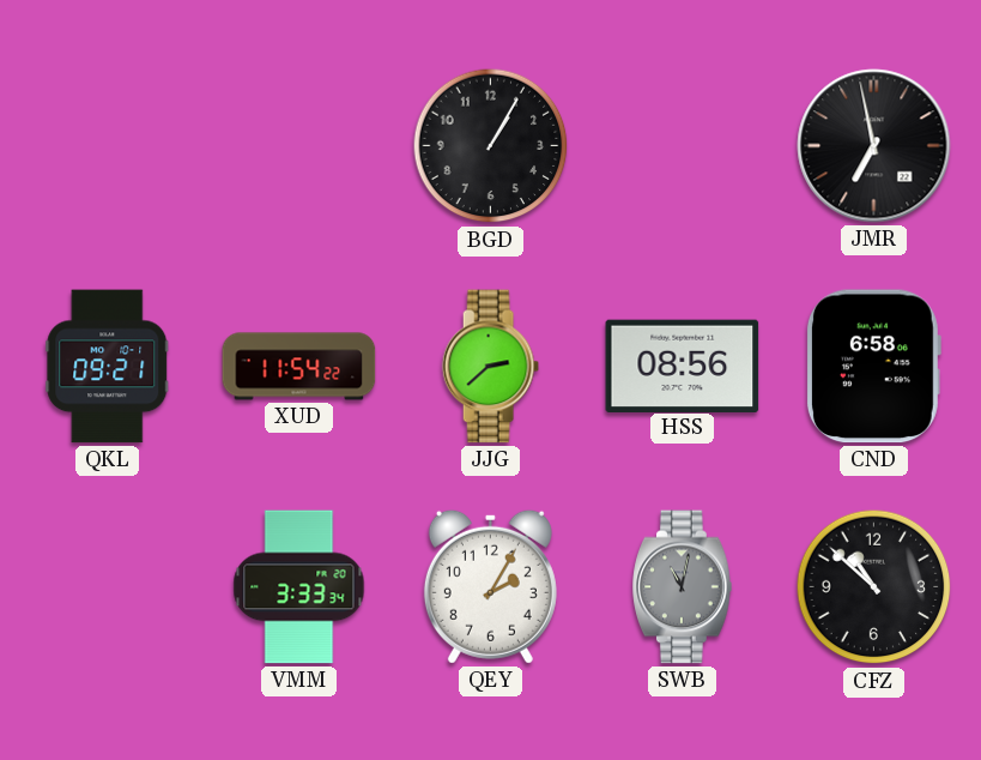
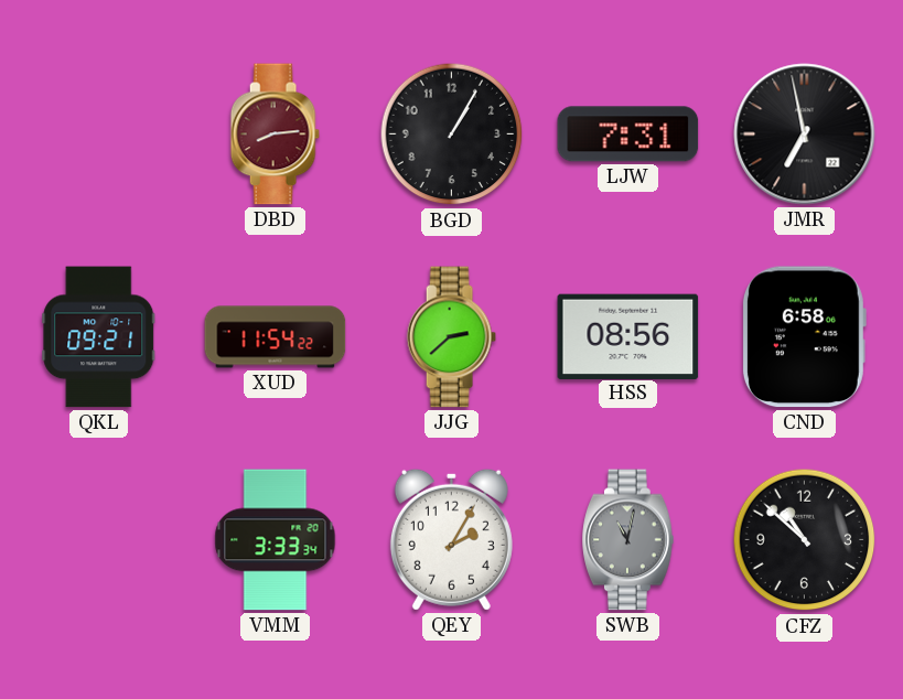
DBD: none -> 8:14
LJW: none -> 7:31
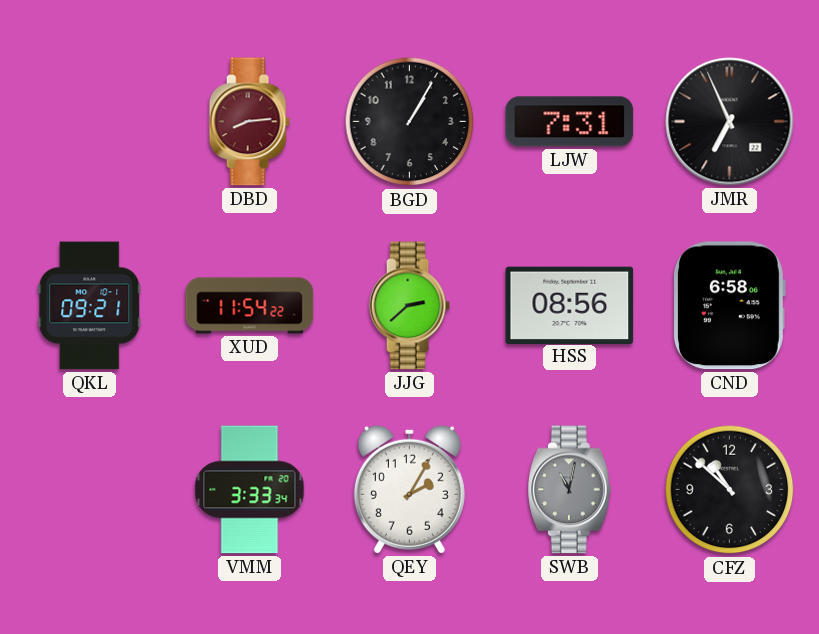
JMR: 6:58 -> 6:56
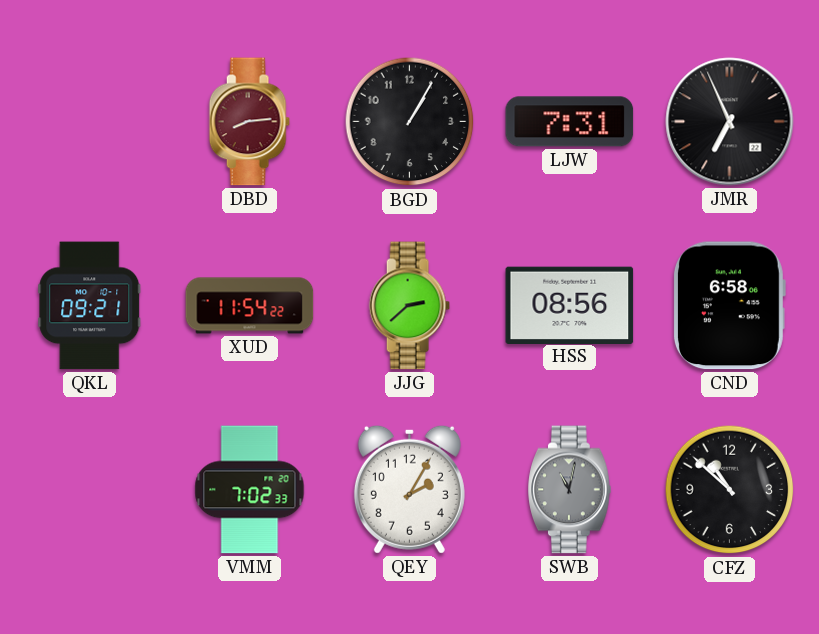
VMM: 3:33 -> 7:02
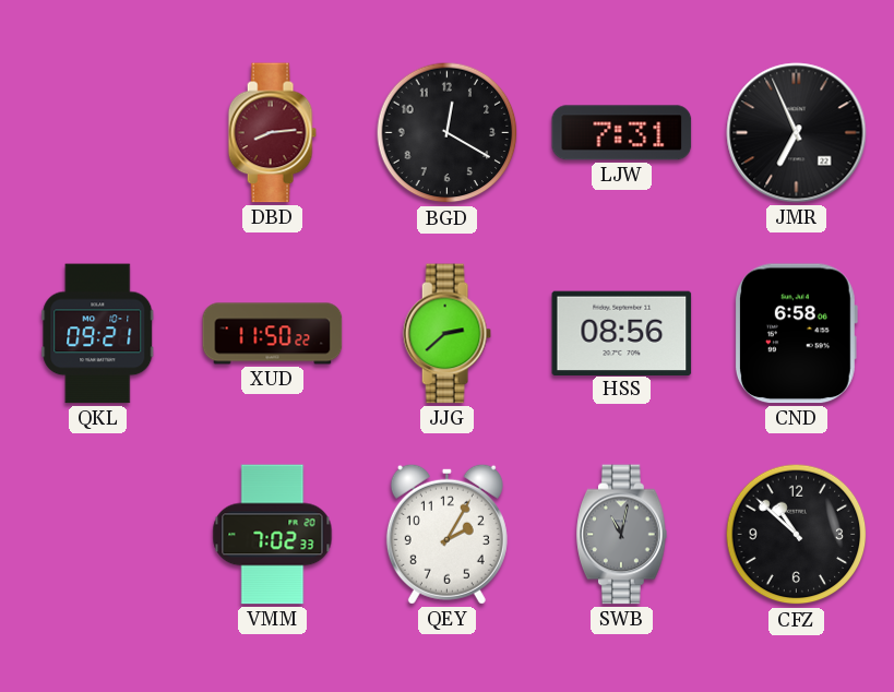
BGD: 1:05 -> 12:20
XUD: 11:54 -> 11:50
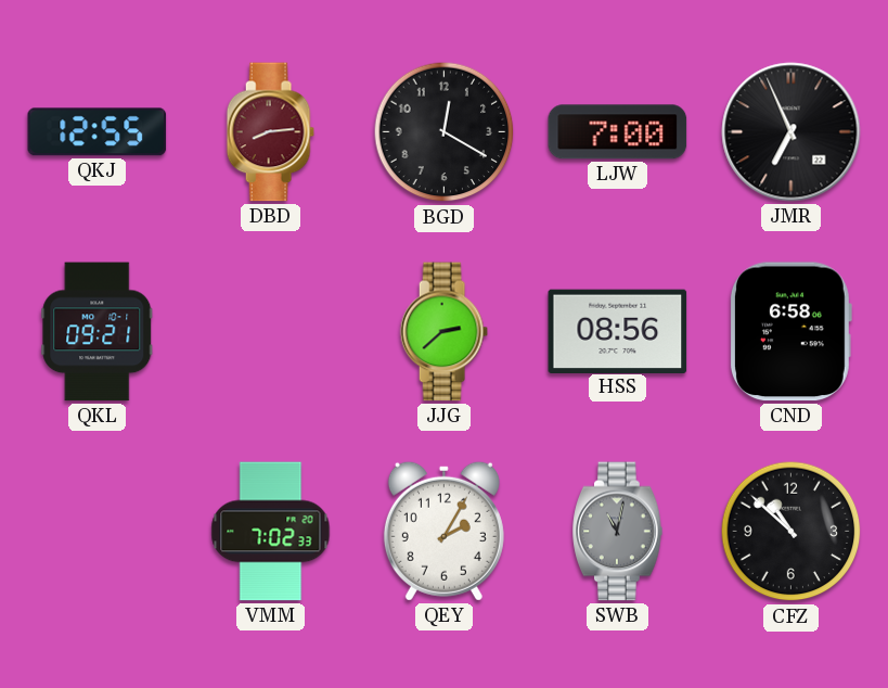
QKJ: none -> 12:55
LJW: 7:31 -> 7:00
XUD: 11:50 -> none
